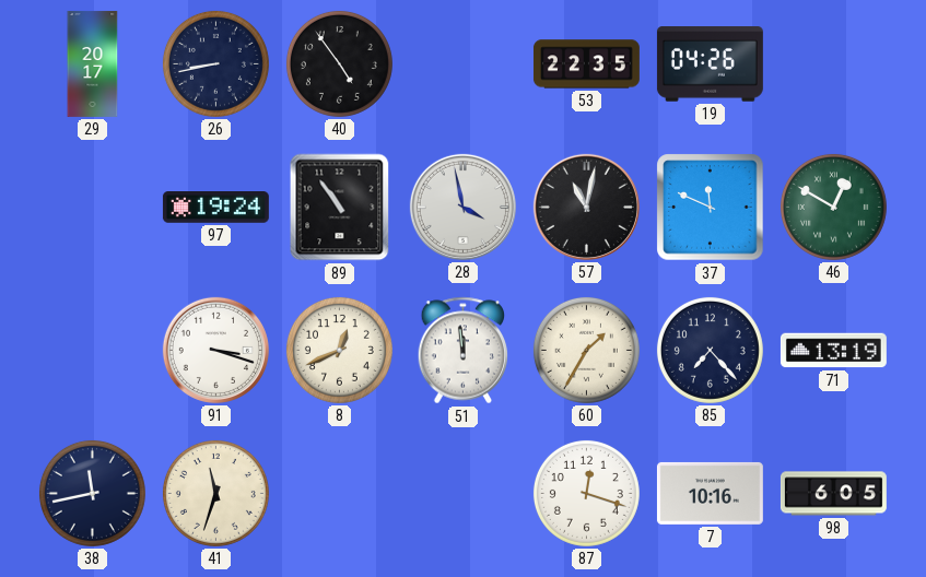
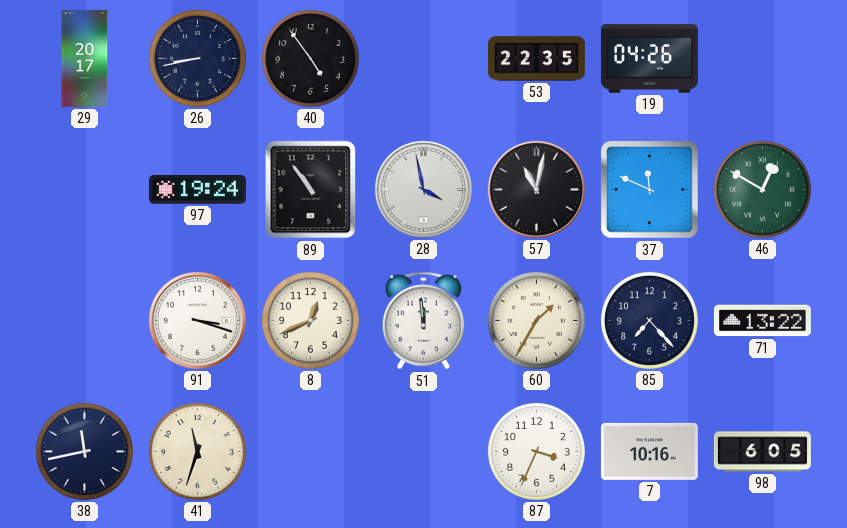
71: 13:19 -> 13:22
87: 12:18 -> 3:34
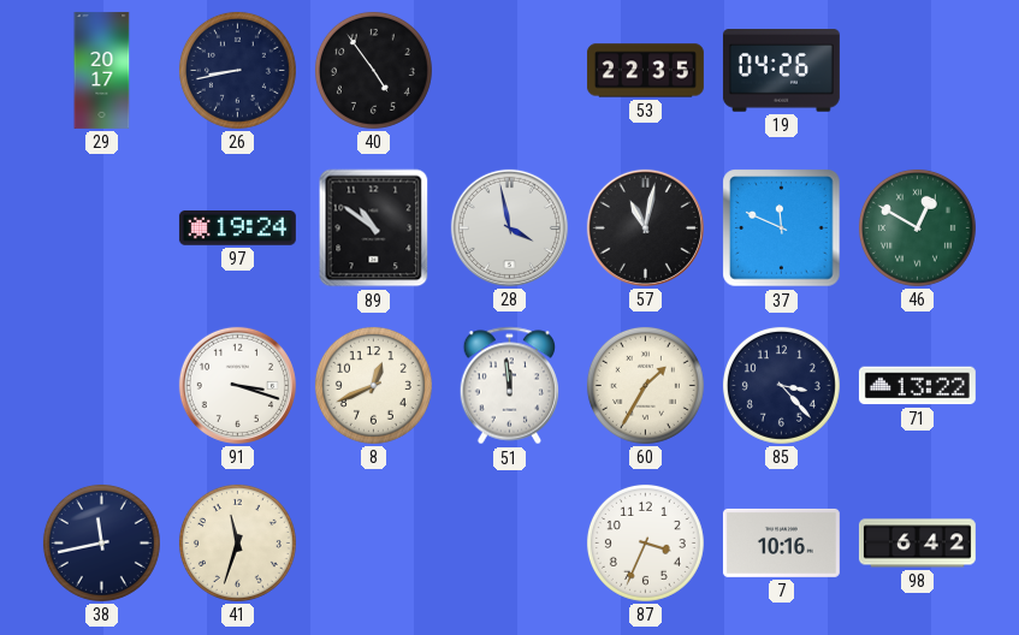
89: 10:54 -> 10:51
85: 7:23 -> 3:23
98: 6:05 -> 6:42
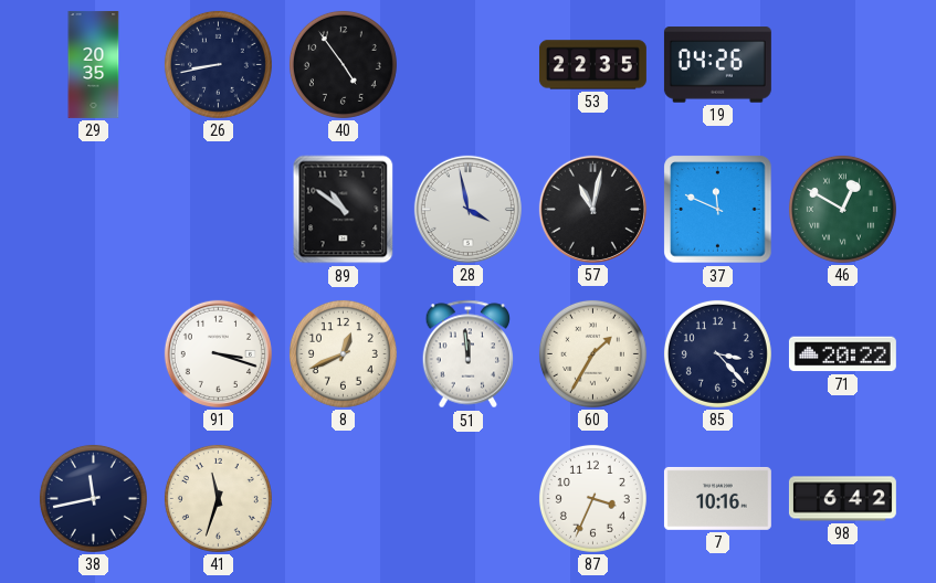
29: 20:17 -> 20:35
97: 19:24 -> none
71: 13:22 -> 20:22
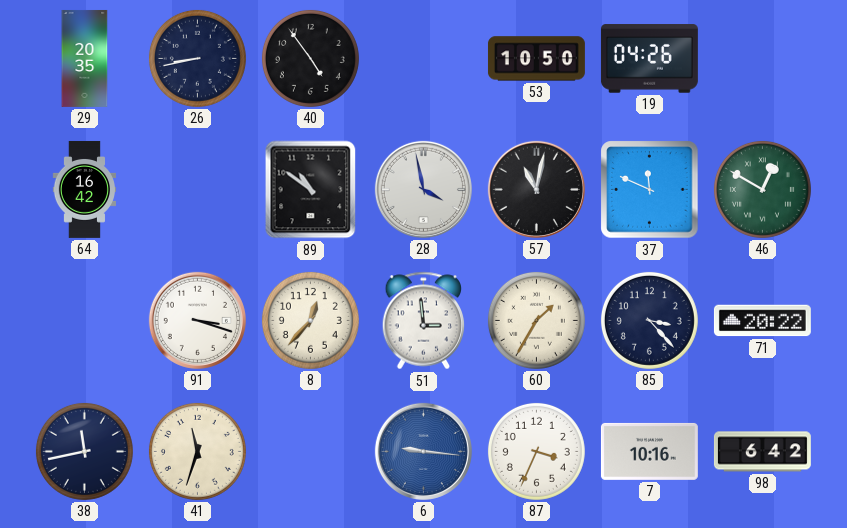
53: 22:35 -> 10:50
64: none -> 16:42
8: 12:41 -> 12:37
51: 11:59 -> 2:59
6: none -> 9:16
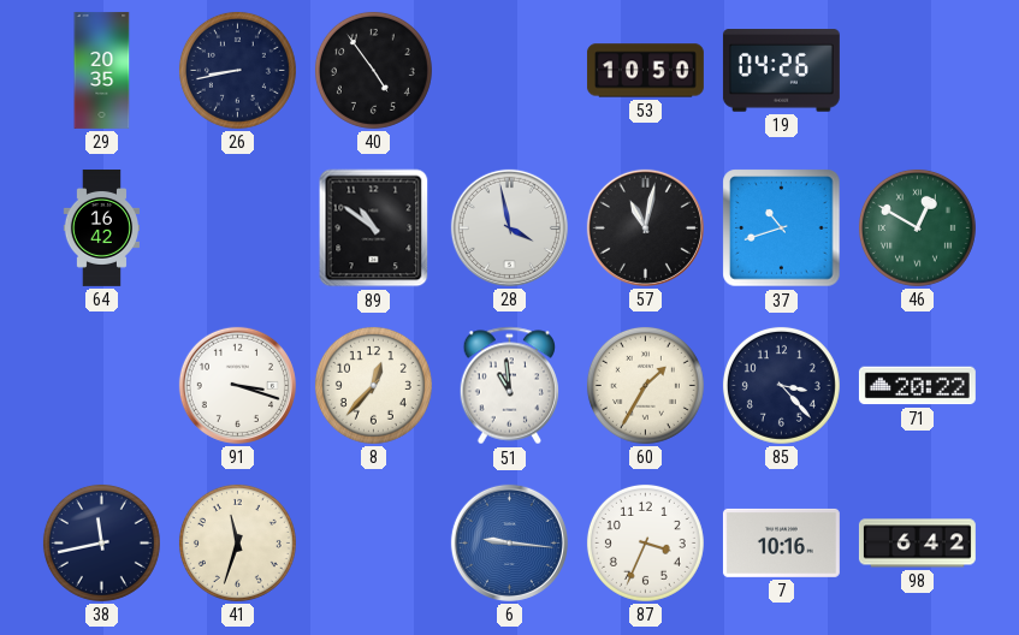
37: 11:49 -> 10:42
51: 2:59 -> 10:59
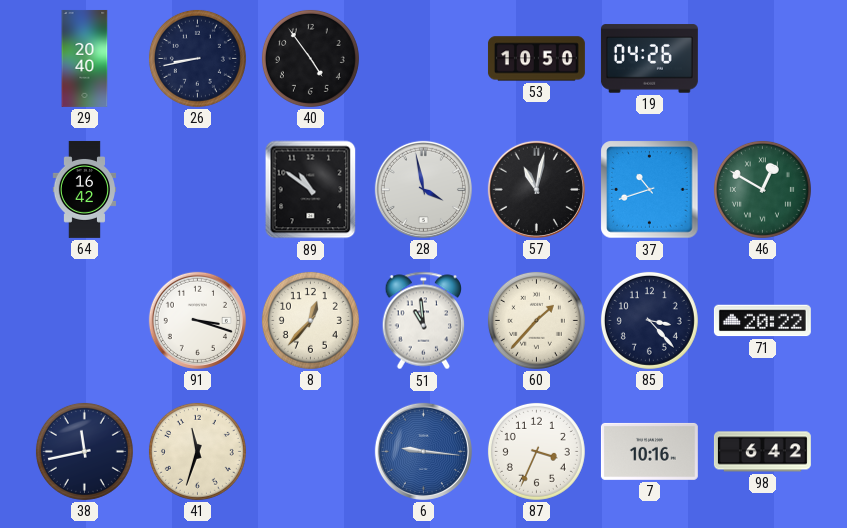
29: 20:35 -> 20:40
60: 1:35 -> 1:37
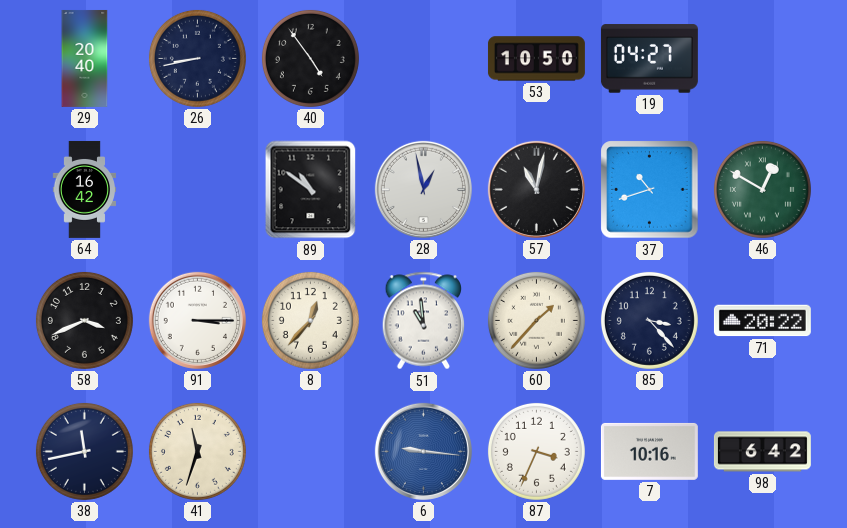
19: 04:26 -> 04:27
28: 3:58 -> 12:58
58: none -> 3:41
91: 3:18 -> 3:15
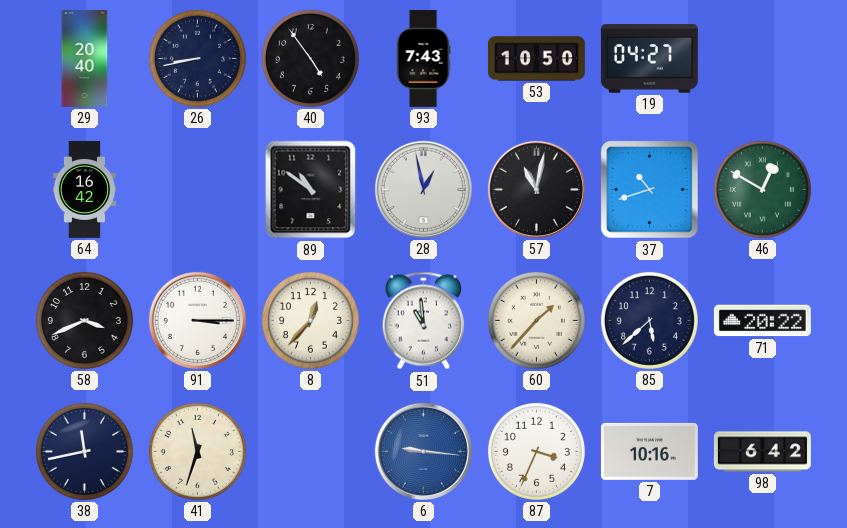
93: none -> 7:43
85: 3:23 -> 5:38
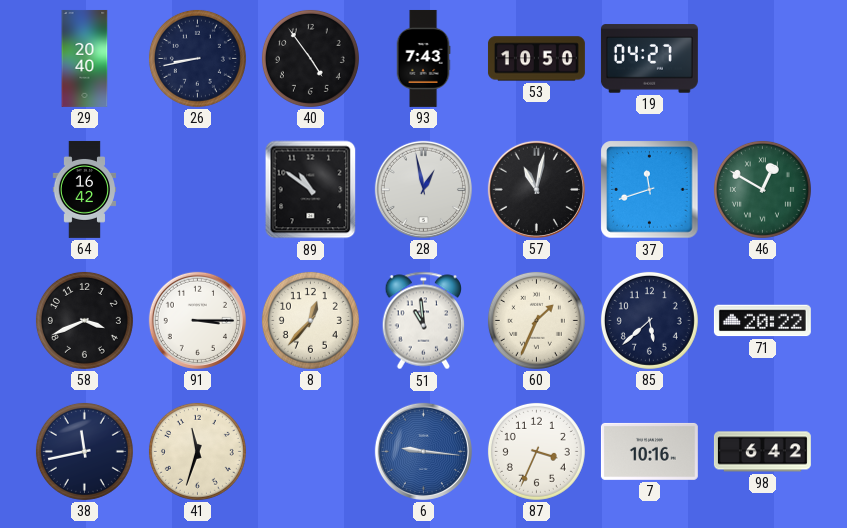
37: 10:42 -> 11:42
60: 1:37 -> 1:34
